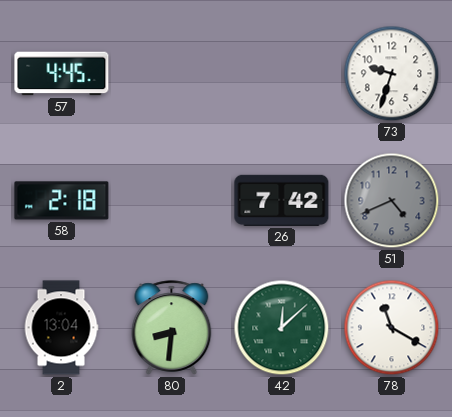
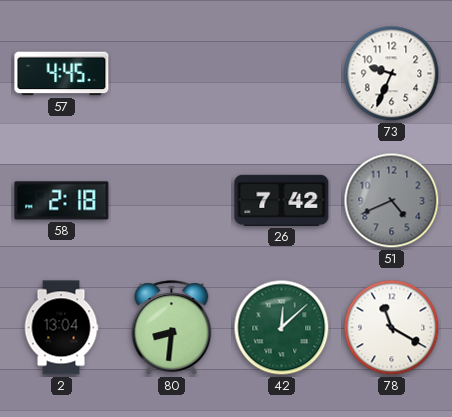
73: 9:33 -> 9:34
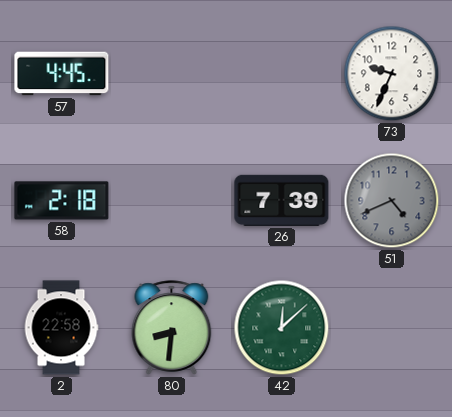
26: 7:42 -> 7:39
2: 13:04 -> 22:58
78: 11:20 -> none
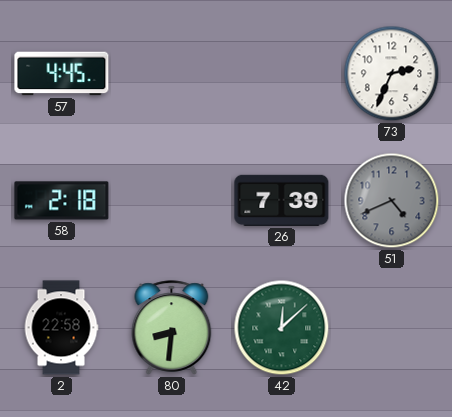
73: 9:34 -> 2:34
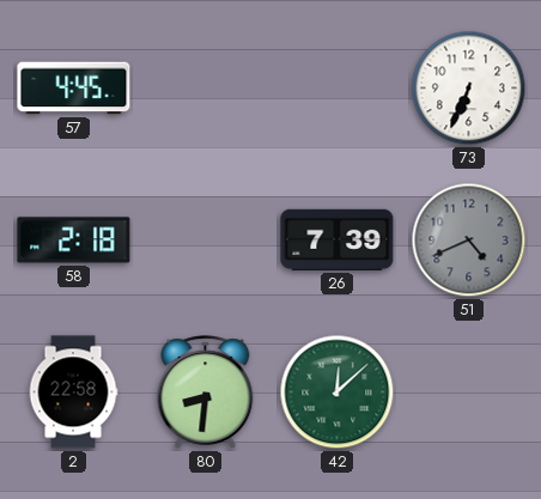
73: 2:34 -> 6:34
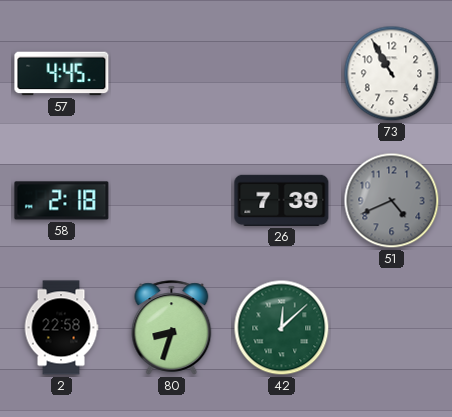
73: 6:34 -> 10:55
80: 8:31 -> 8:33
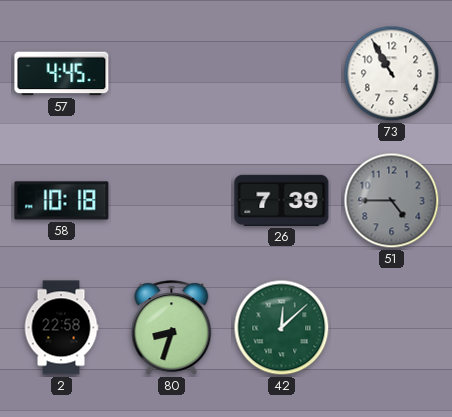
58: 2:18 -> 10:18
51: 4:41 -> 4:45
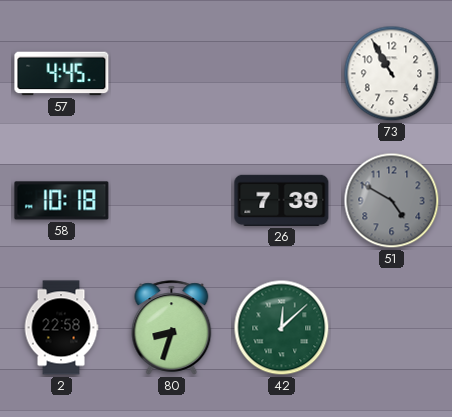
51: 4:45 -> 4:50
